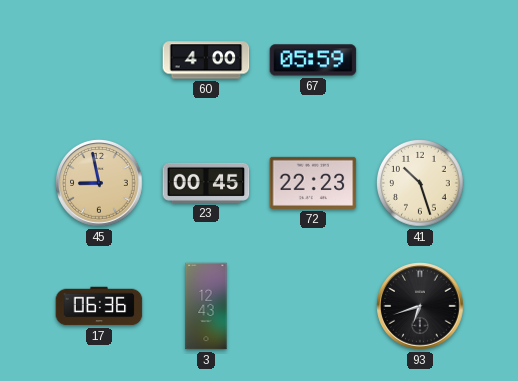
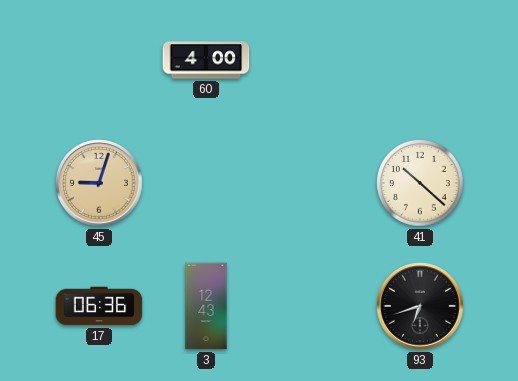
67: 05:59 -> none
45: 8:58 -> 9:03
23: 00:45 -> none
72: 22:23 -> none
41: 10:27 -> 10:22
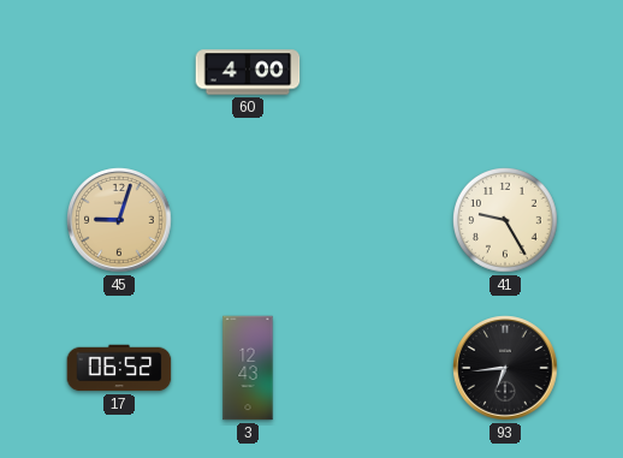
41: 10:22 -> 9:25
17: 06:36 -> 06:52
93: 6:42 -> 6:44
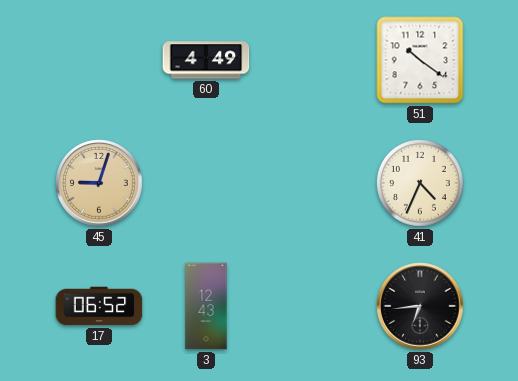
60: 4:00 -> 4:49
51: none -> 10:21
41: 9:25 -> 4:34
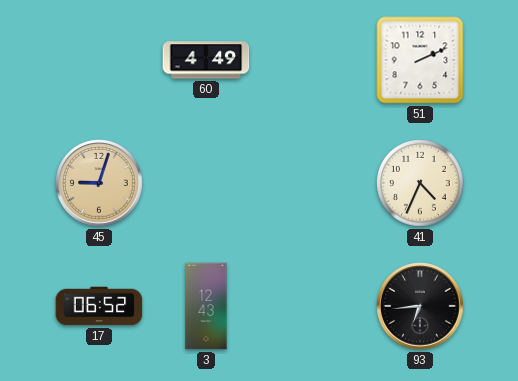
51: 10:21 -> 2:11
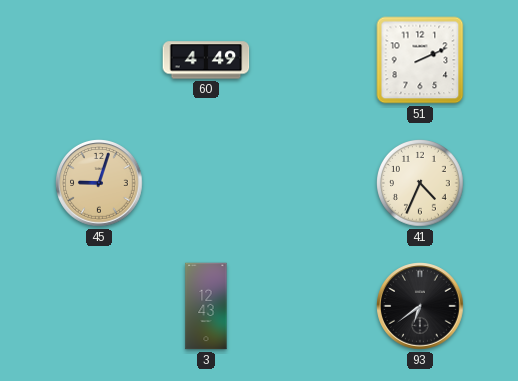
17: 06:52 -> none
93: 6:44 -> 6:39
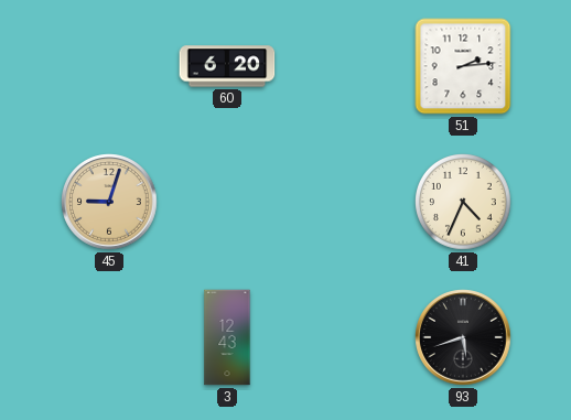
60: 4:49 -> 6:20
51: 2:11 -> 2:14
93: 6:39 -> 5:42
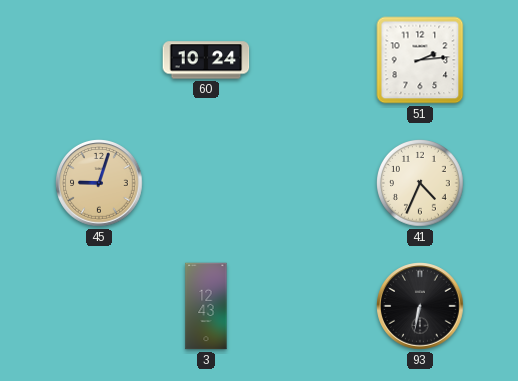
60: 6:20 -> 10:24
93: 5:42 -> 6:32
